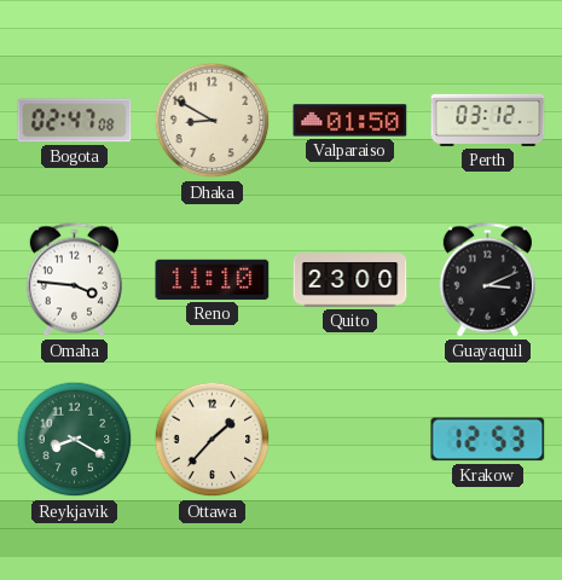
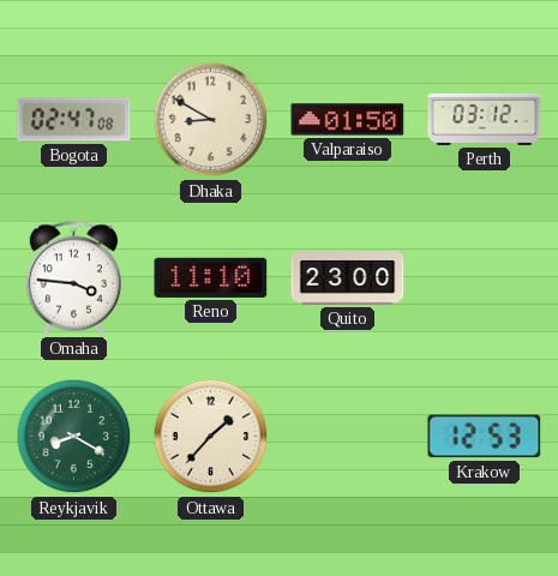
Guayaquil: 3:11 -> none
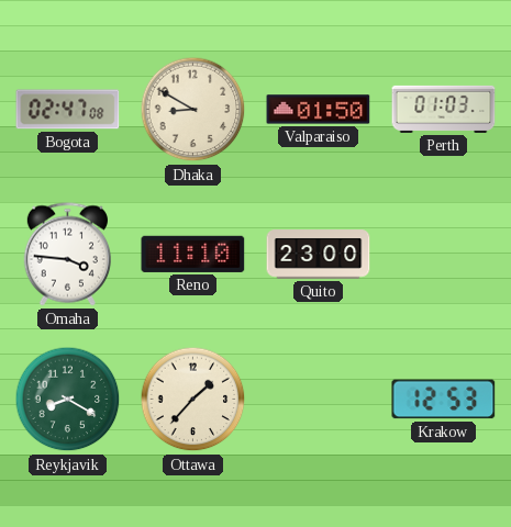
Perth: 03:12 -> 01:03
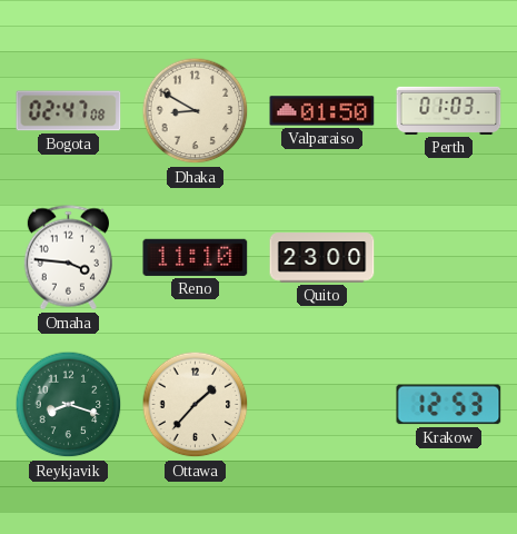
Reykjavik: 8:20 -> 8:18
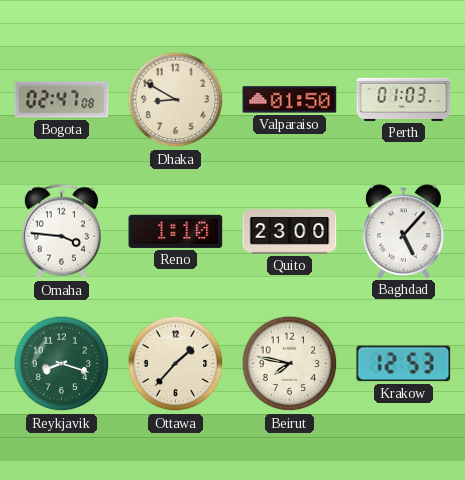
Reno: 11:10 -> 1:10
Baghdad: none -> 5:07
Beirut: none -> 7:47
